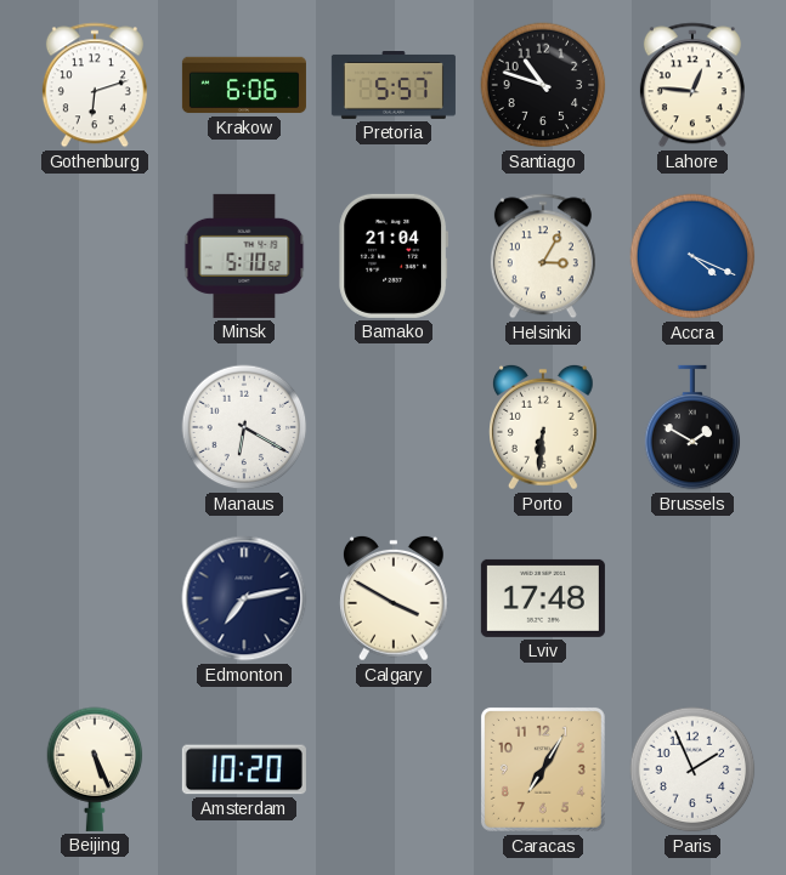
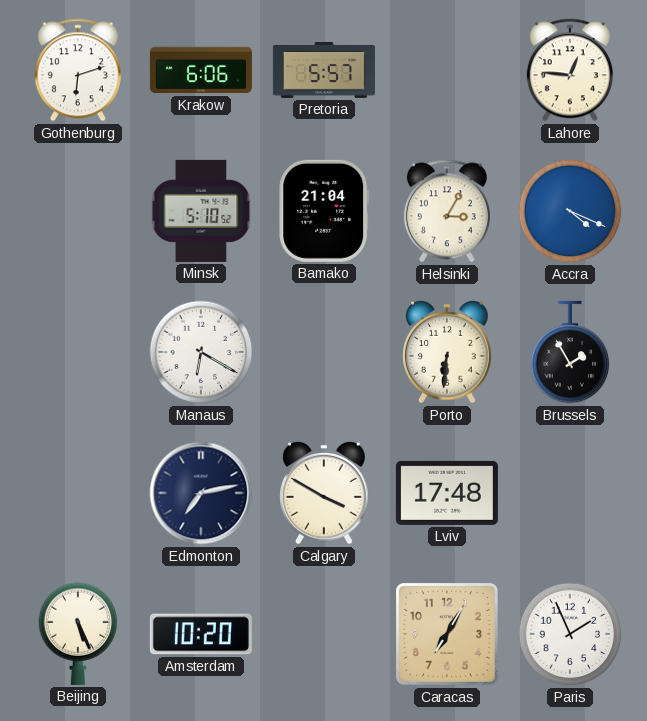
Santiago: 10:48 -> none
Brussels: 1:50 -> 1:55
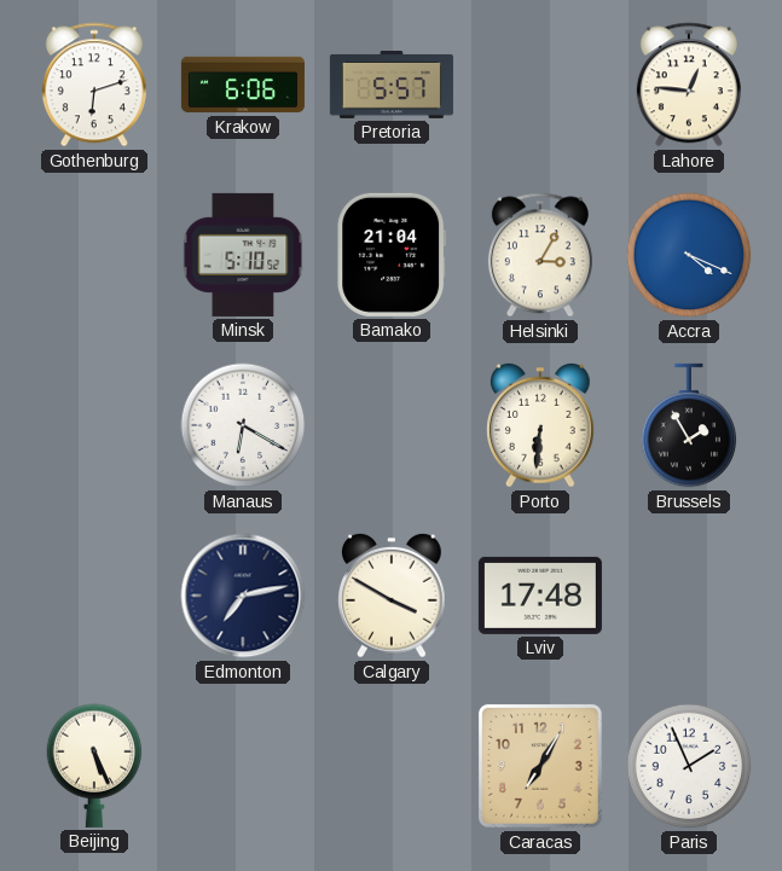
Amsterdam: 10:20 -> none
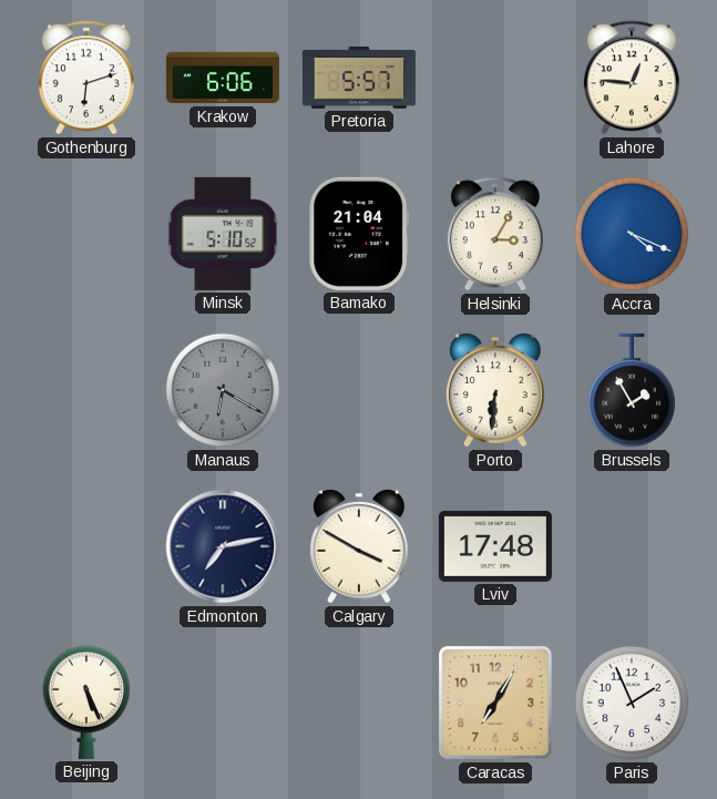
Manaus dial: white -> grey
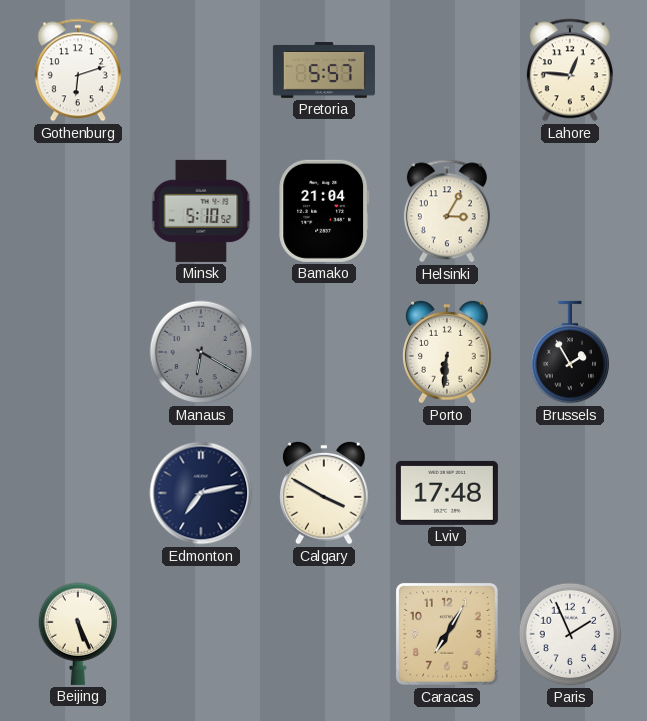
Krakow: 6:06 -> none
Accra: 4:19 -> none
